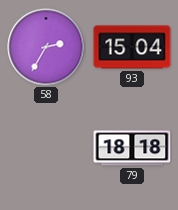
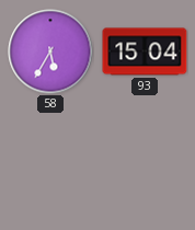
58: 2:35 -> 5:35
79: 18:18 -> none
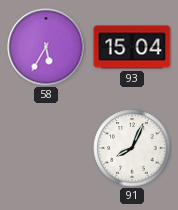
91: none -> 8:04
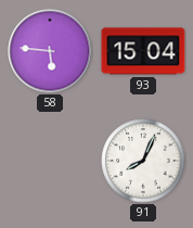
58: 5:35 -> 5:46
